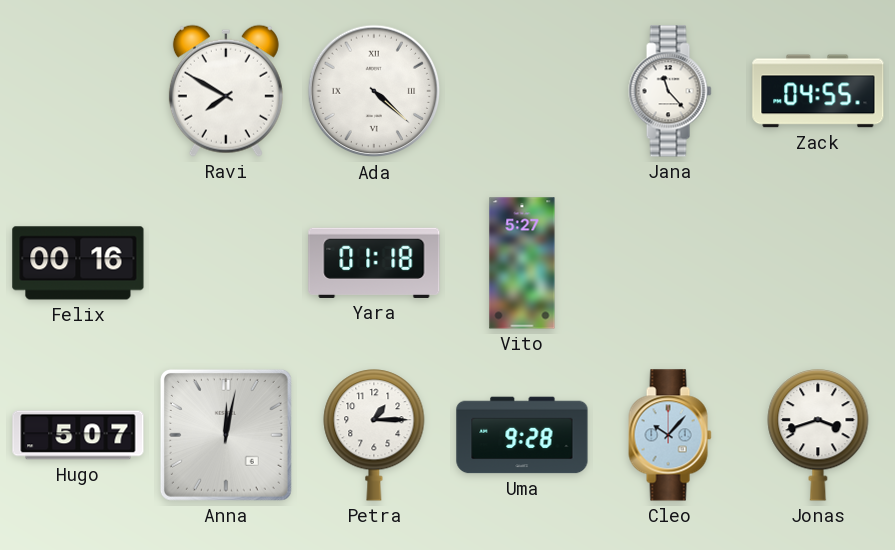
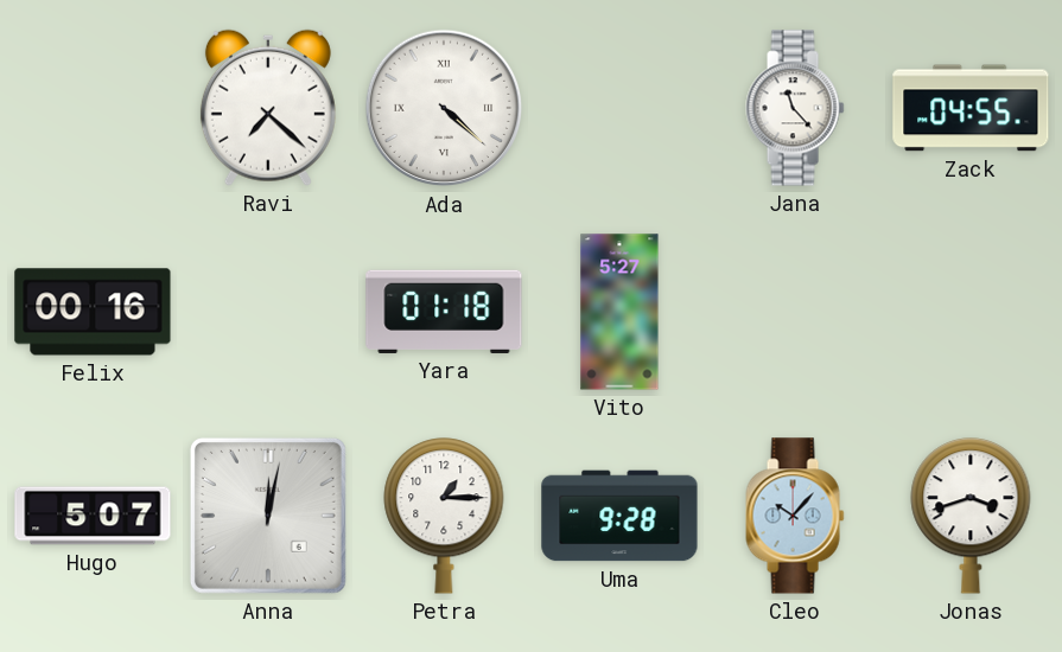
Ravi: 7:50 -> 7:22
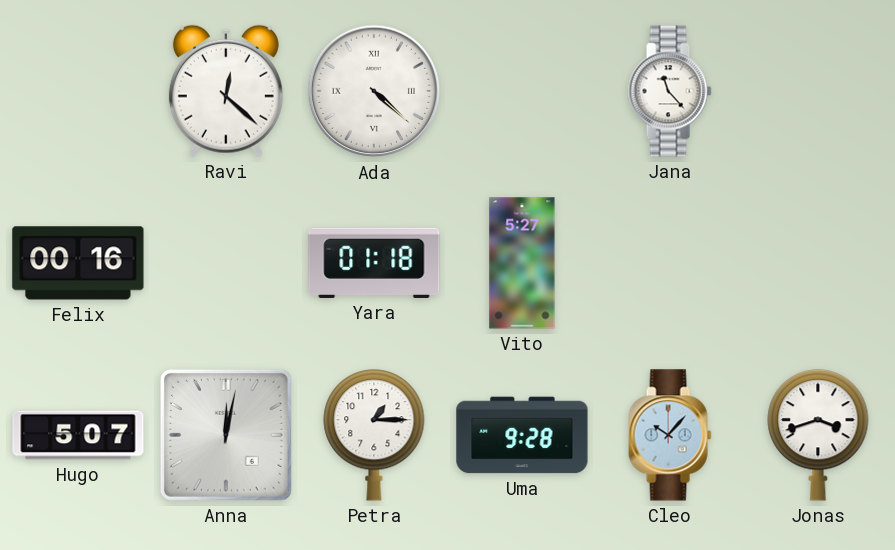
Ravi: 7:22 -> 12:22
Zack: 04:55 -> none
